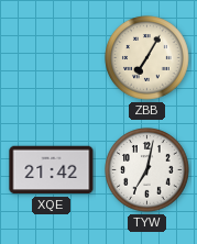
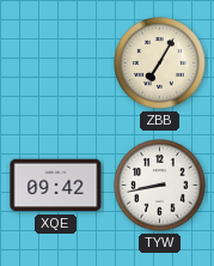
XQE: 21:42 -> 09:42
TYW: 7:02 -> 8:43
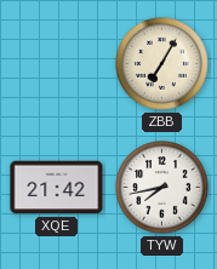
XQE: 09:42 -> 21:42
TYW: 8:43 -> 7:43
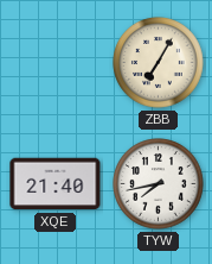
XQE: 21:42 -> 21:40
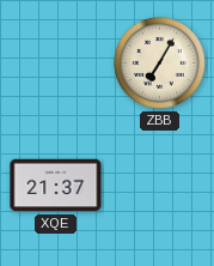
XQE: 21:40 -> 21:37
TYW: 7:43 -> none
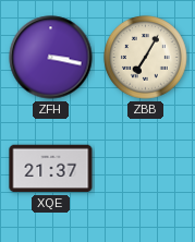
ZFH: none -> 3:17
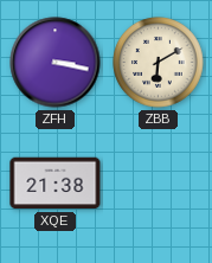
ZBB: 7:05 -> 6:10
XQE: 21:37 -> 21:38
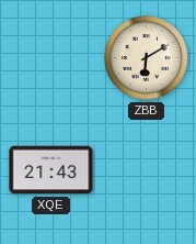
ZFH: 3:17 -> none
XQE: 21:38 -> 21:43
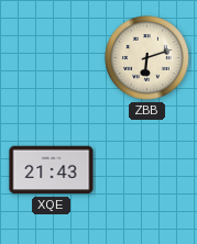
ZBB: 6:10 -> 6:12
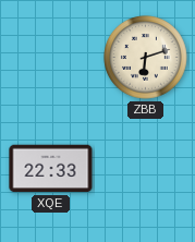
XQE: 21:43 -> 22:33
